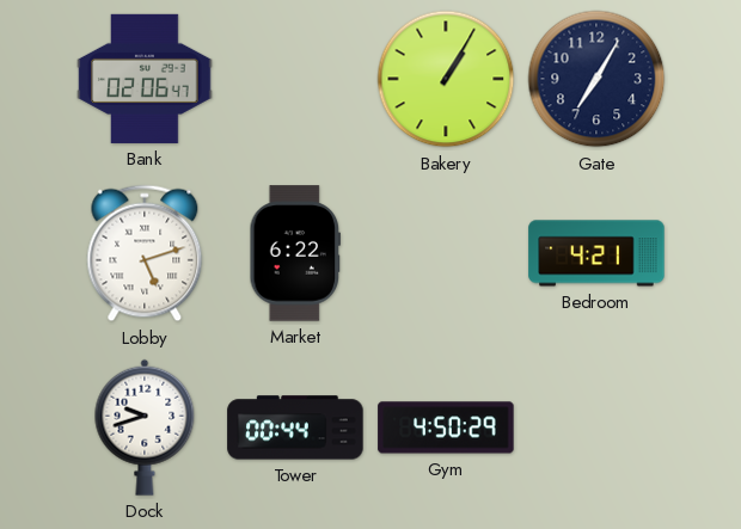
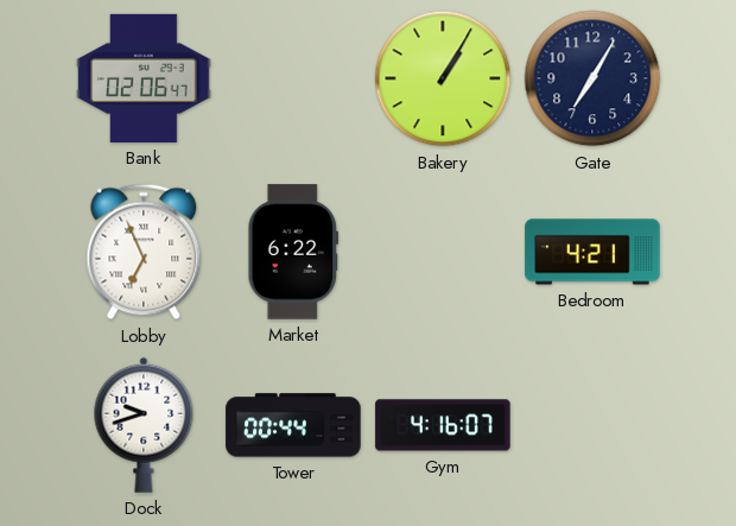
Lobby: 5:12 -> 6:56
Gym: 4:50 -> 4:16
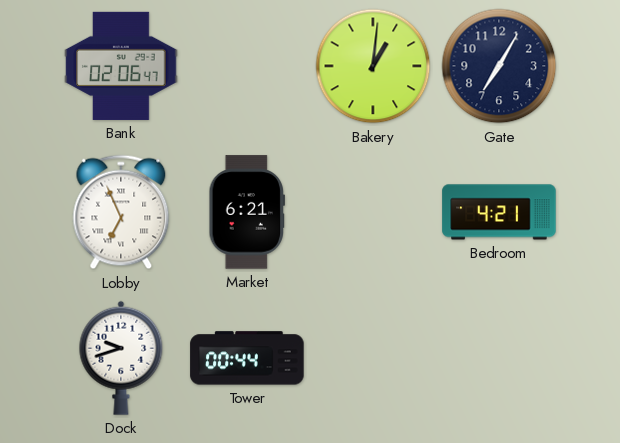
Bakery: 1:05 -> 1:01
Market: 6:22 -> 6:21
Gym: 4:16 -> none
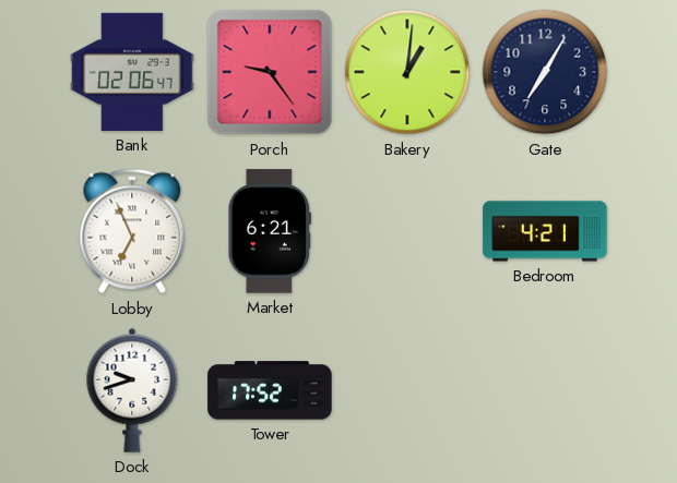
Porch: none -> 9:24
Tower: 00:44 -> 17:52
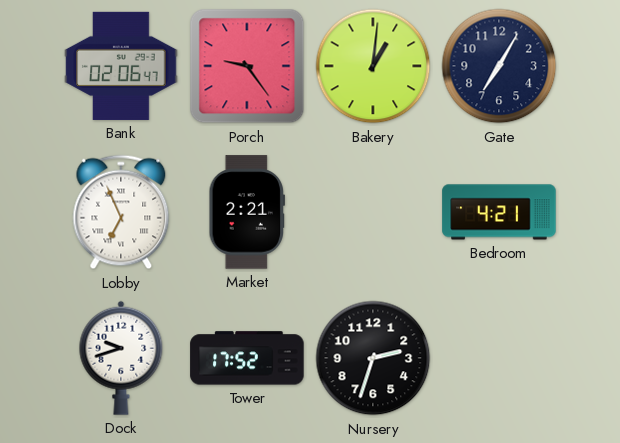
Market: 6:21 -> 2:21
Nursery: none -> 2:33
